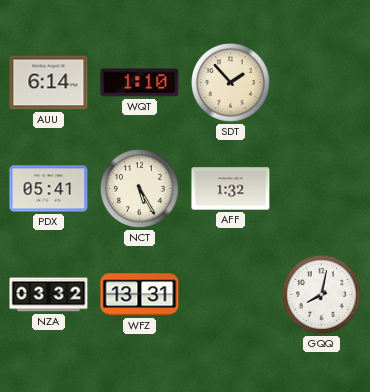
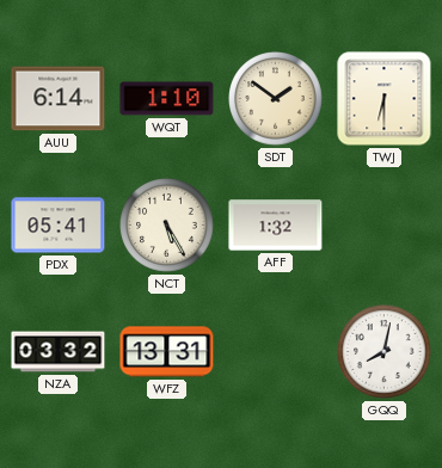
SDT: 1:53 -> 1:51
TWJ: none -> 6:30
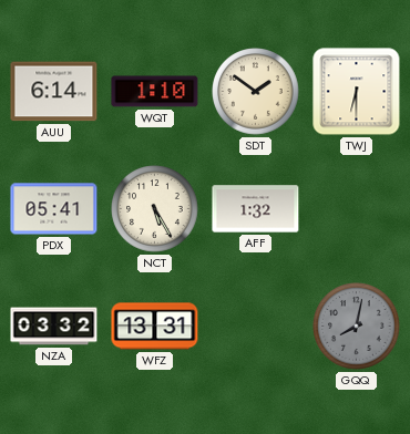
GQQ dial: white -> grey
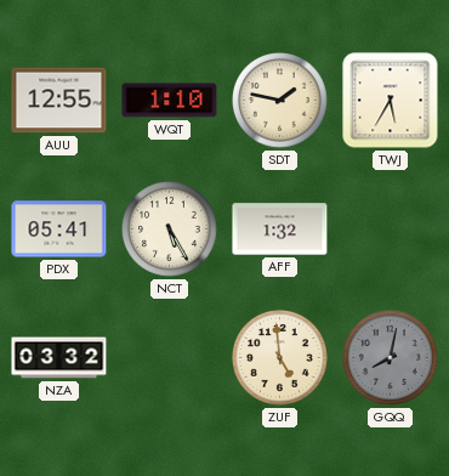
AUU: 6:14 -> 12:55
SDT: 1:51 -> 1:47
TWJ: 6:30 -> 5:35
WFZ: 13:31 -> none
ZUF: none -> 4:59
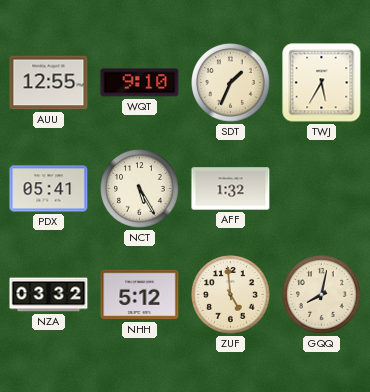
WQT: 1:10 -> 9:10
SDT: 1:47 -> 1:34
NHH: none -> 5:12
GQQ dial: grey -> cream
